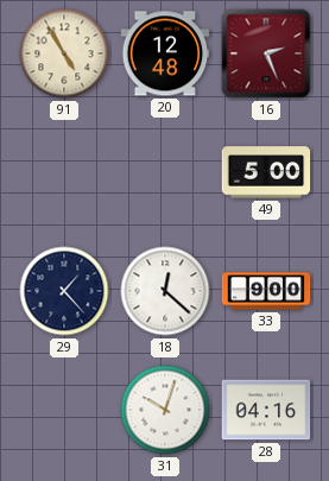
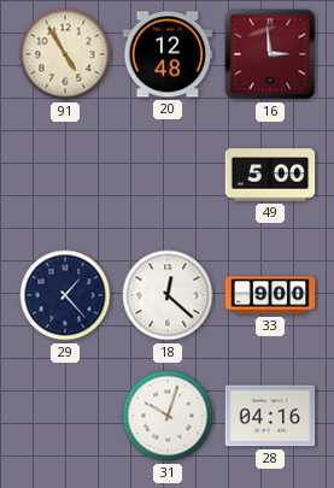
16: 2:26 -> 2:59
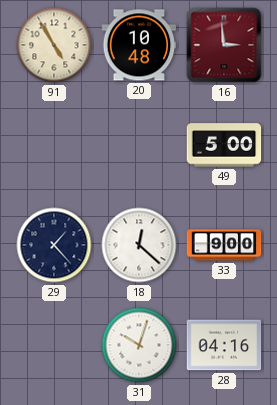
20: 12:48 -> 10:48
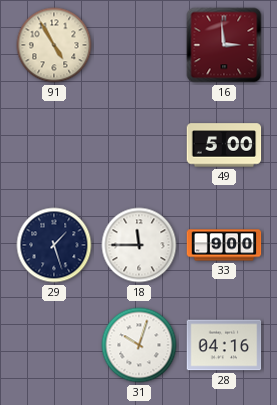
20: 10:48 -> none
29: 1:23 -> 1:27
18: 12:22 -> 11:45
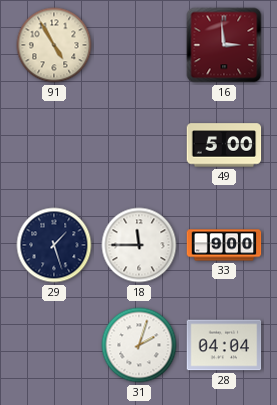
31: 10:03 -> 2:03
28: 04:16 -> 04:04
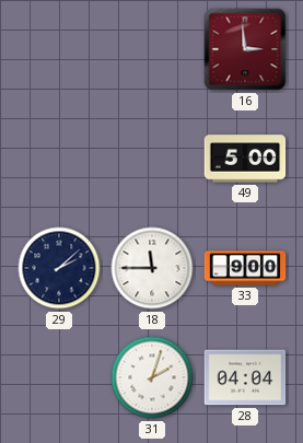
91: 4:55 -> none
29: 1:27 -> 2:08
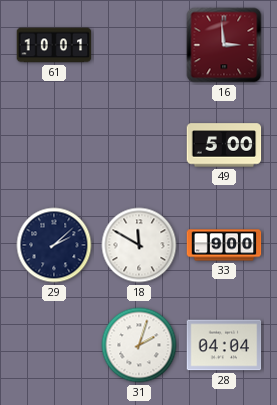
61: none -> 10:01
18: 11:45 -> 11:50
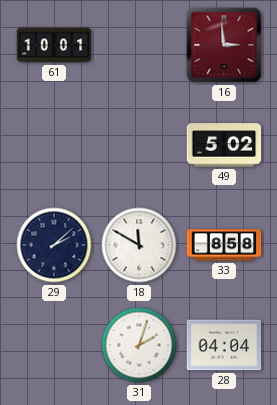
49: 5:00 -> 5:02
33: 9:00 -> 8:58
